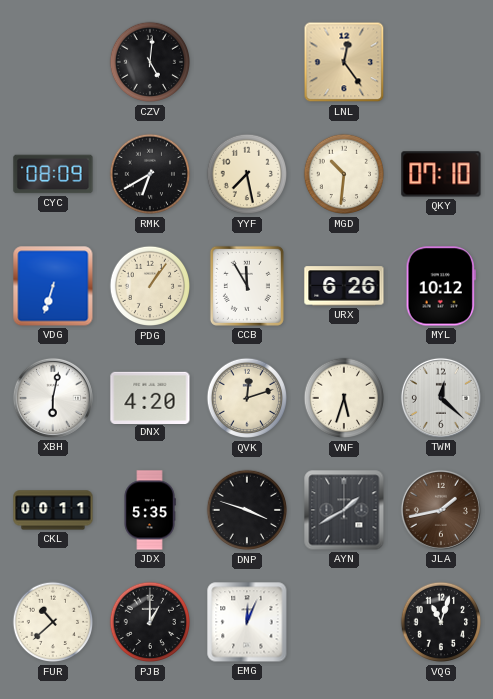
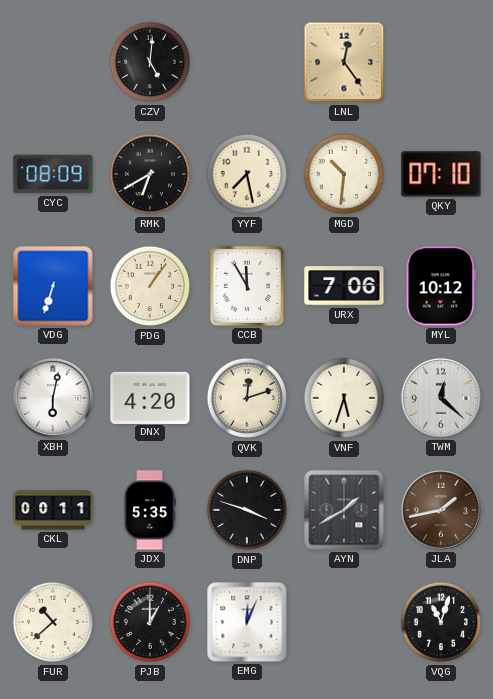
URX: 6:26 -> 7:06
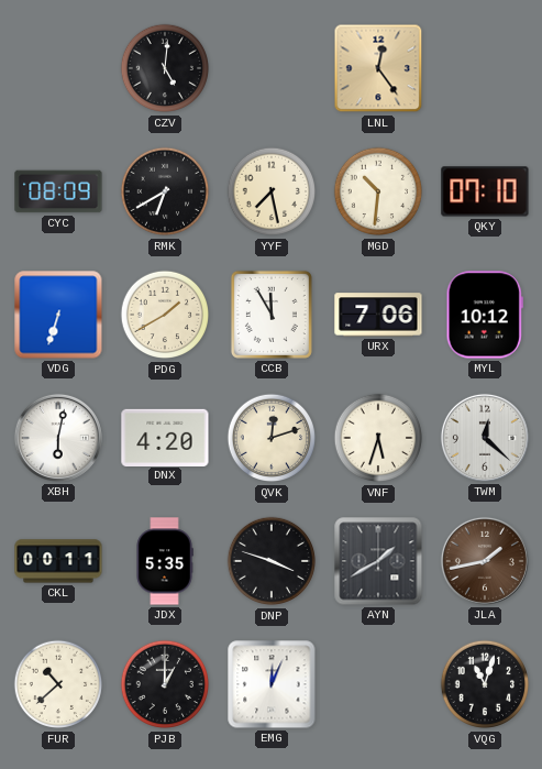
PDG: 1:06 -> 1:40
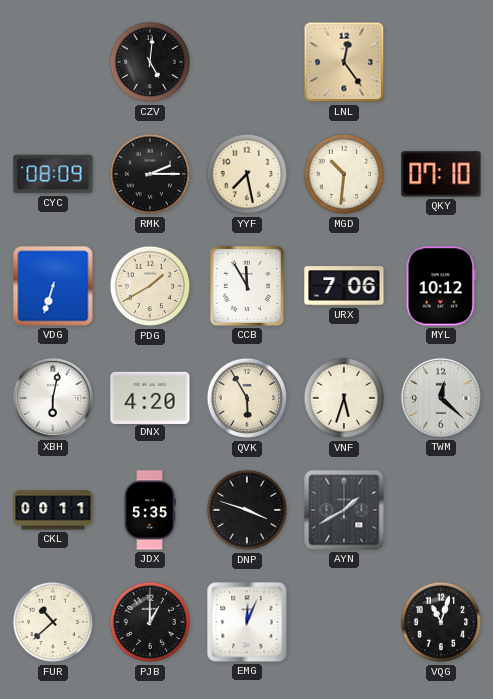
RMK: 6:40 -> 2:15
QVK: 12:12 -> 5:55
JLA: 1:43 -> none
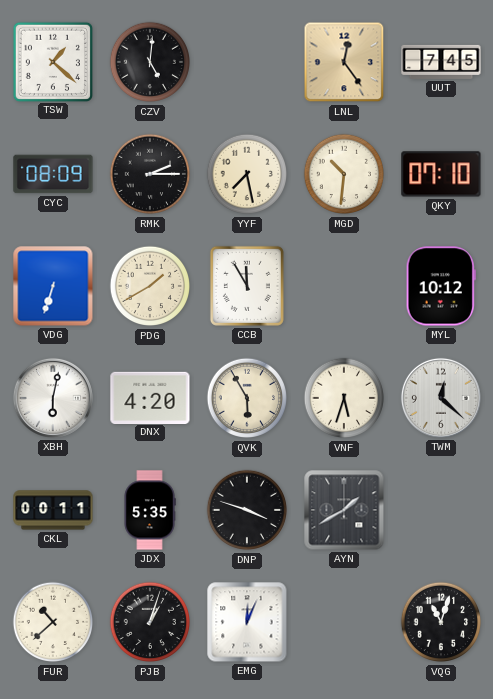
TSW: none -> 1:22
UUT: none -> 7:45
URX: 7:06 -> none
PJB: 1:00 -> 1:03
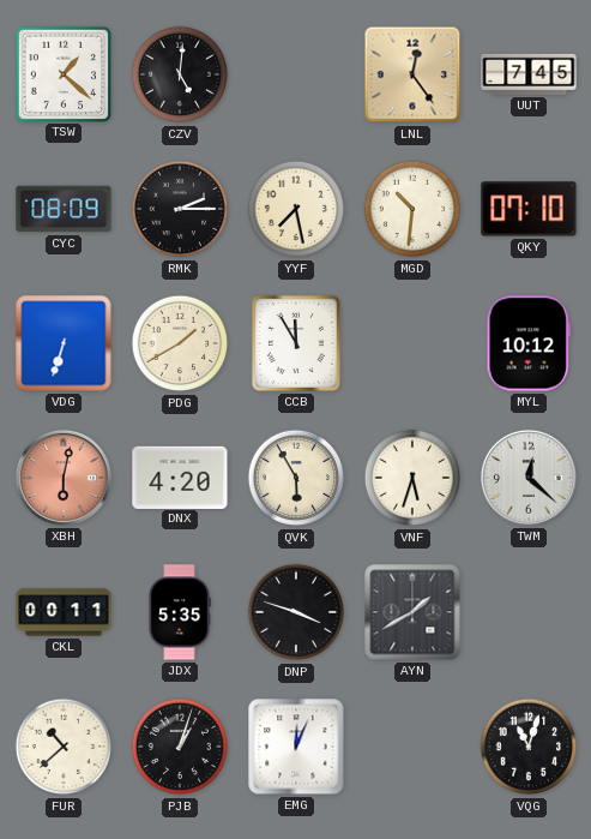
XBH dial: white -> salmon
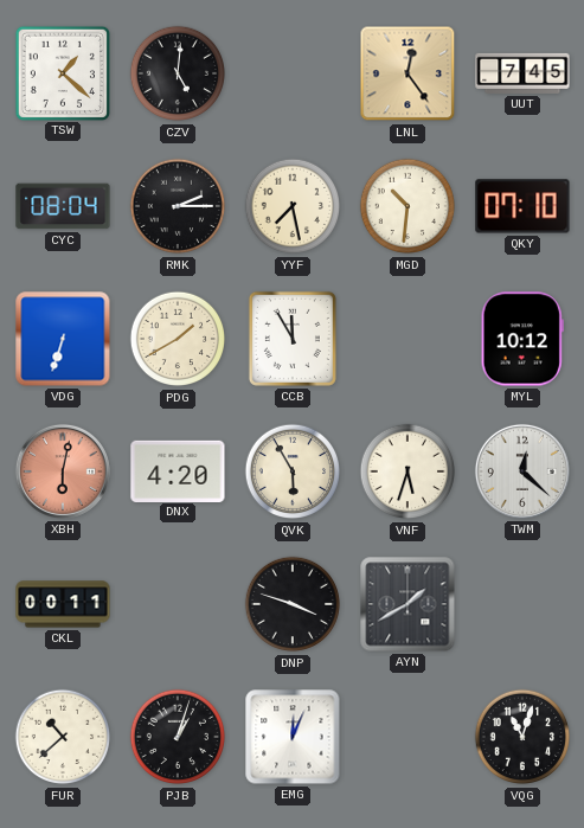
CYC: 08:09 -> 08:04
JDX: 5:35 -> none
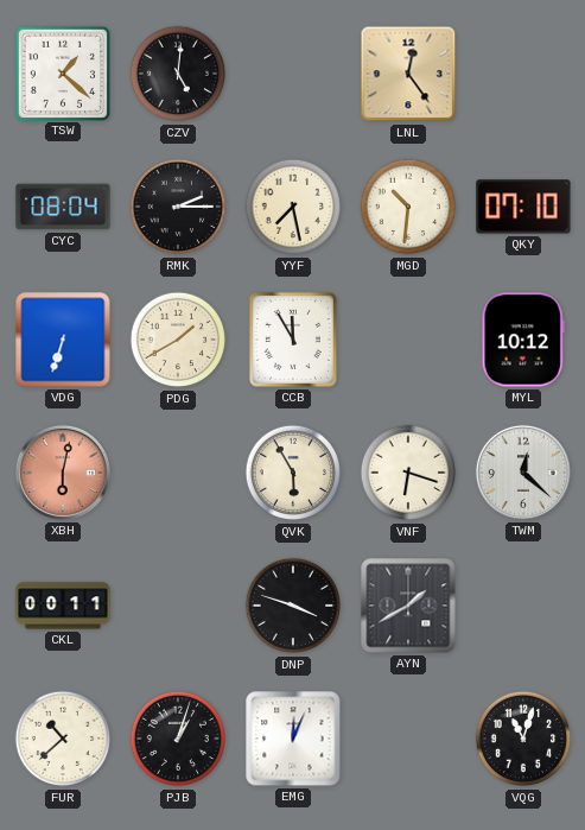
UUT: 7:45 -> none
DNX: 4:20 -> none
VNF: 5:33 -> 6:18
